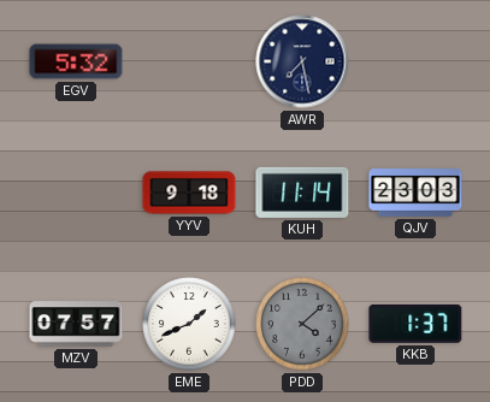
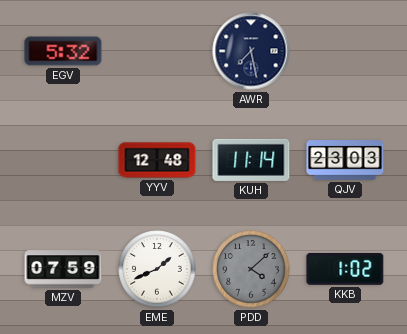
YYV: 9:18 -> 12:48
MZV: 07:57 -> 07:59
KKB: 1:37 -> 1:02
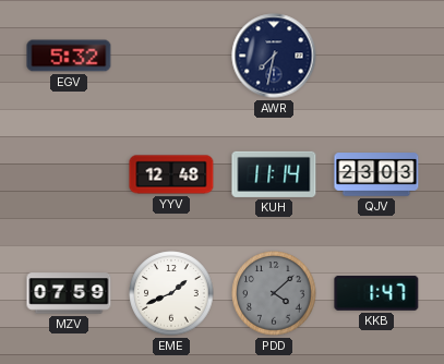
AWR: 7:28 -> 7:32
KKB: 1:02 -> 1:47
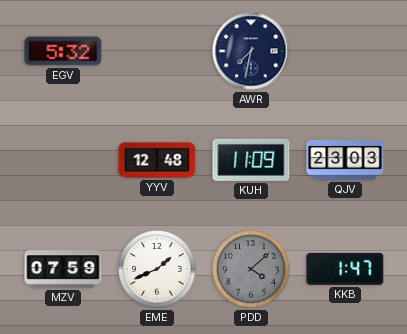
KUH: 11:14 -> 11:09
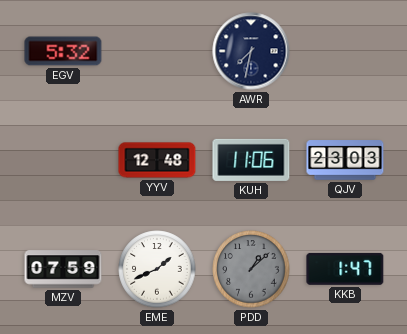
KUH: 11:09 -> 11:06
PDD: 4:08 -> 1:08
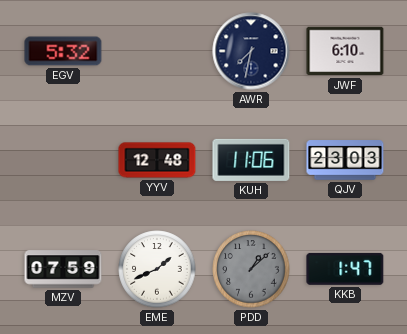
JWF: none -> 6:10
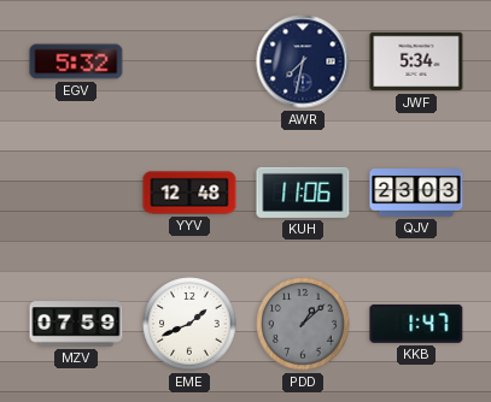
JWF: 6:10 -> 5:34
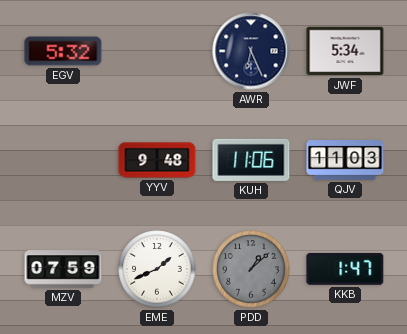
AWR: 7:32 -> 6:26
YYV: 12:48 -> 9:48
QJV: 23:03 -> 11:03
